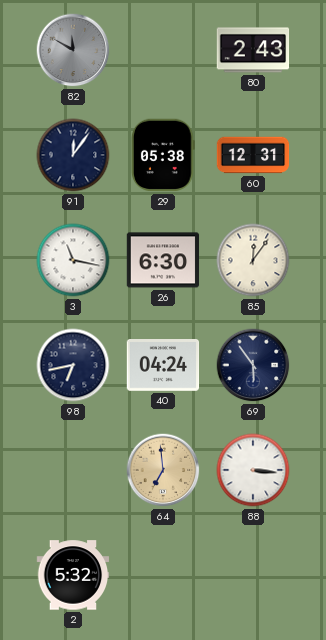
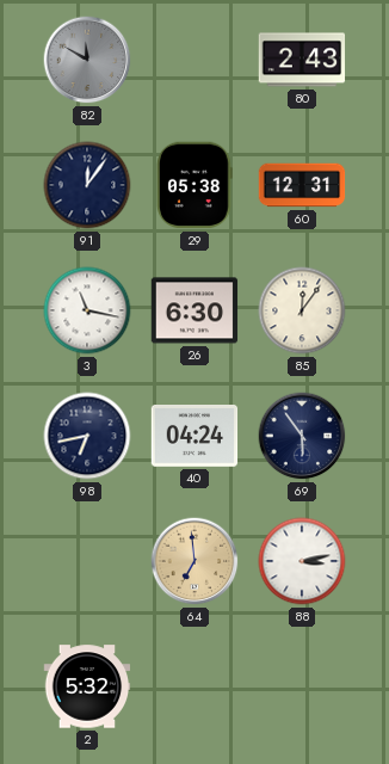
88: 3:16 -> 3:13
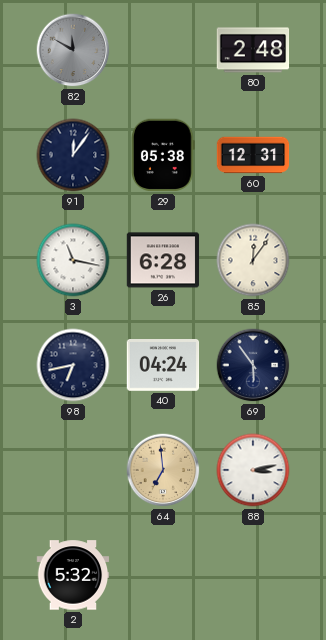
80: 2:43 -> 2:48
26: 6:30 -> 6:28
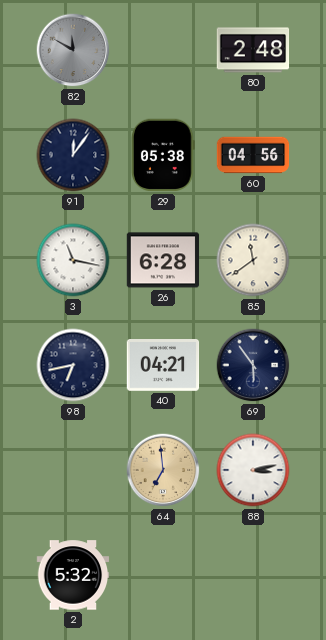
60: 12:31 -> 04:56
85: 12:06 -> 11:39
40: 04:24 -> 04:21
